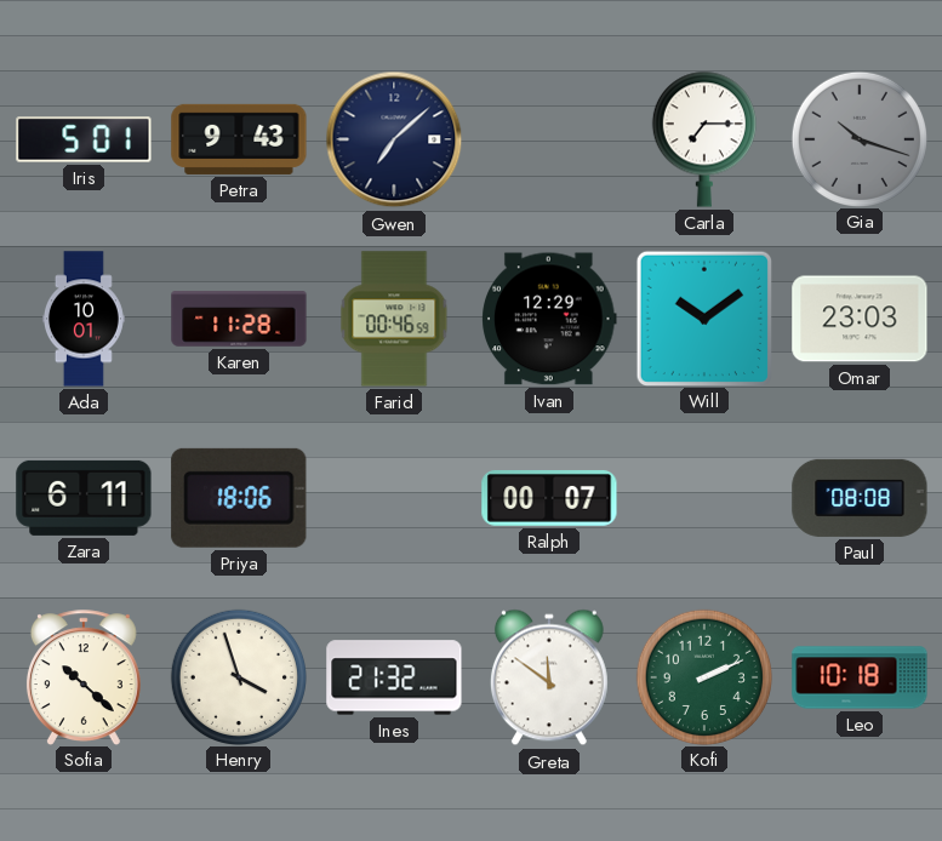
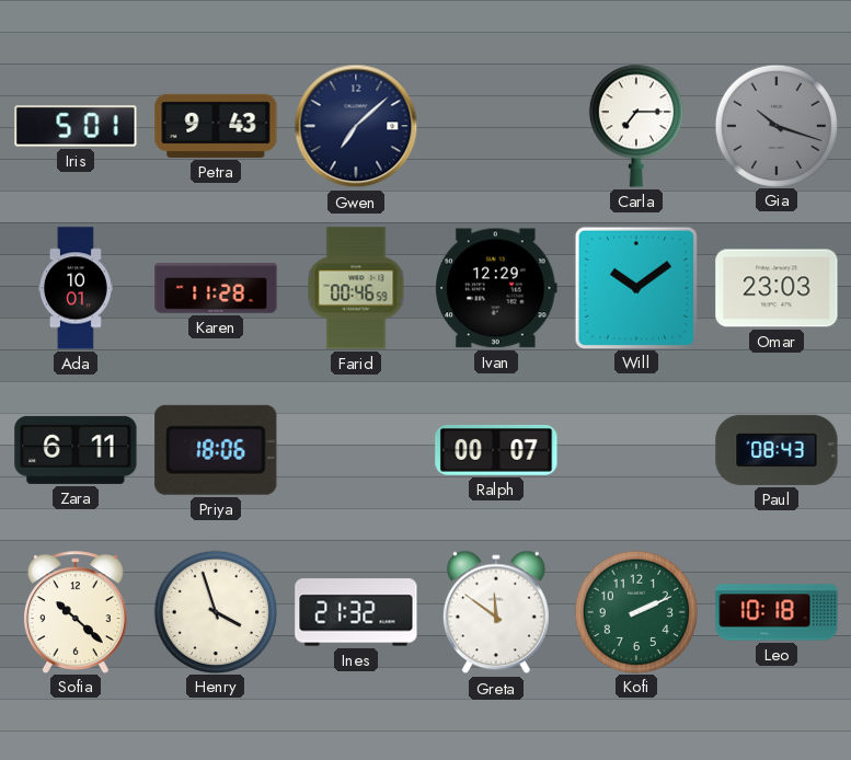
Paul: 08:08 -> 08:43
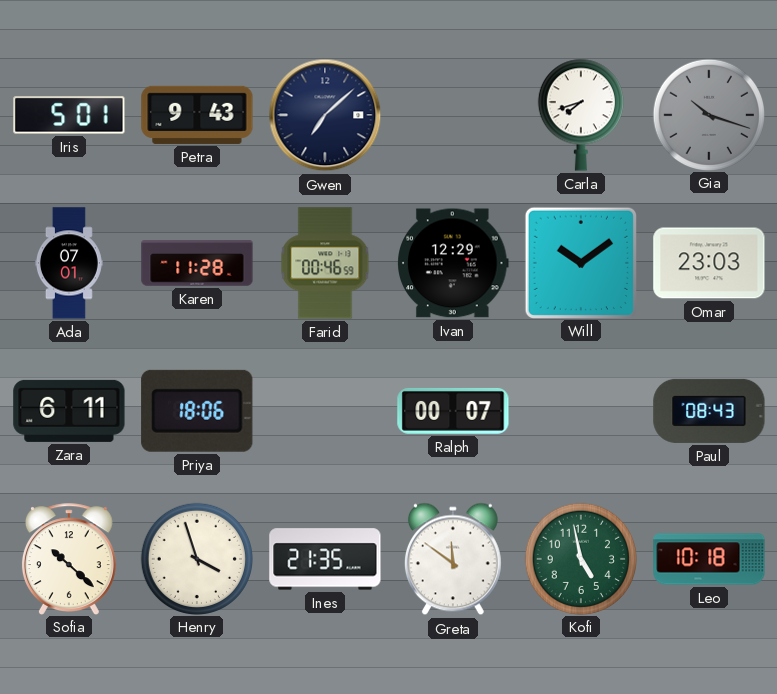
Carla: 7:15 -> 7:42
Ada: 10:01 -> 07:01
Ines: 21:32 -> 21:35
Kofi: 2:11 -> 4:58
